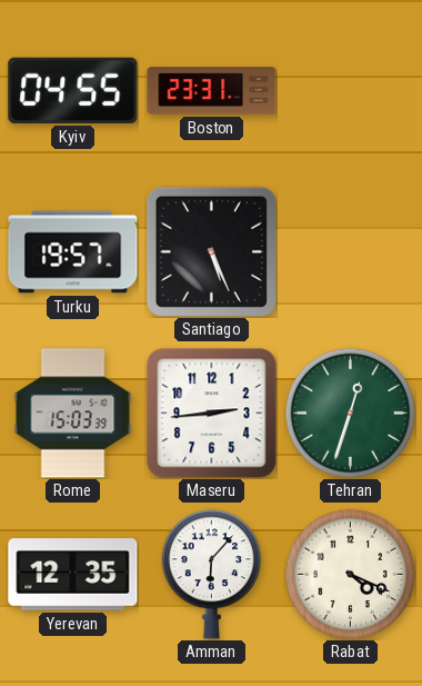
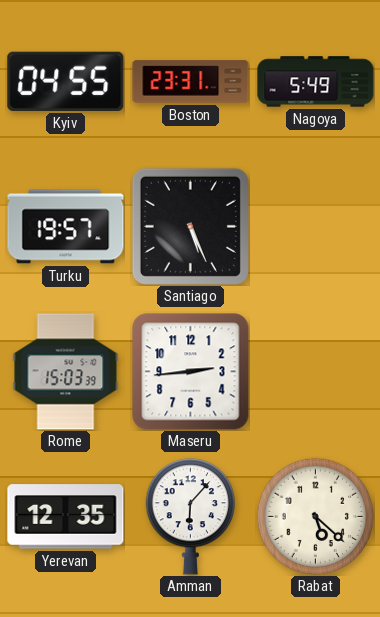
Nagoya: none -> 5:49
Tehran: 12:33 -> none
Rabat: 4:19 -> 5:22
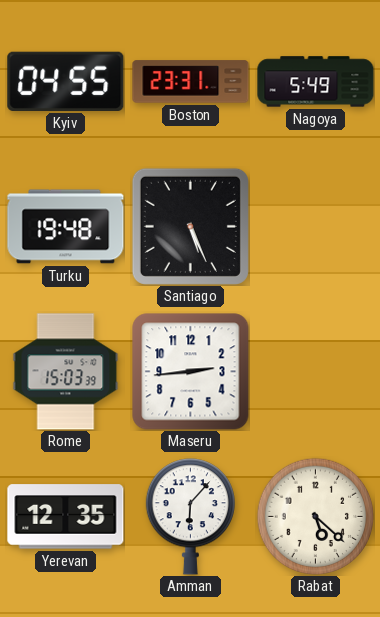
Turku: 19:57 -> 19:48
